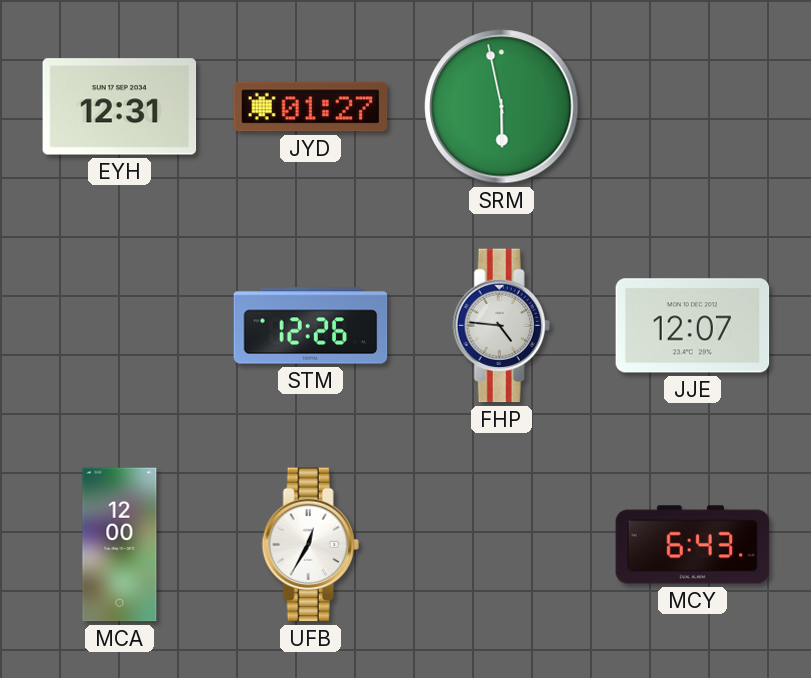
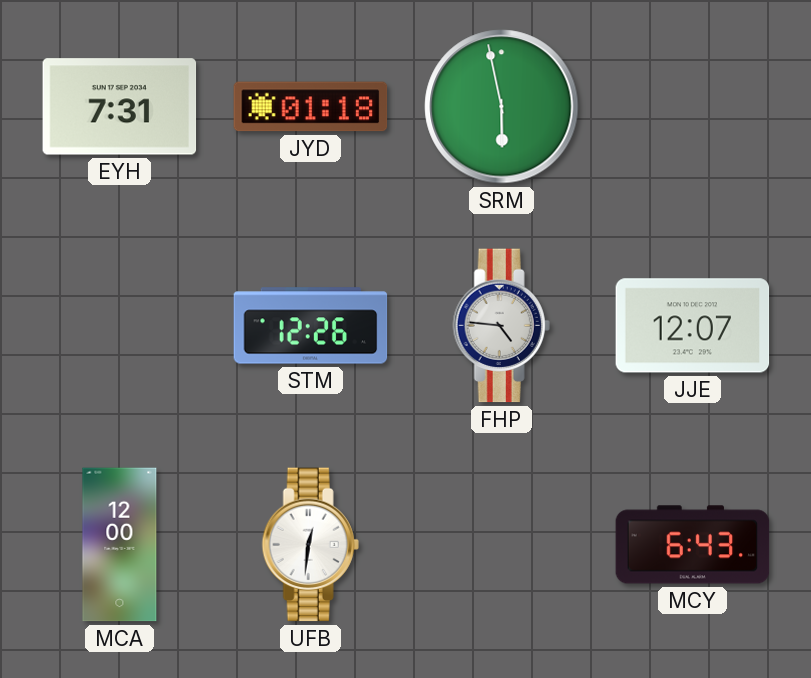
EYH: 12:31 -> 7:31
JYD: 01:27 -> 01:18
UFB: 12:35 -> 12:31
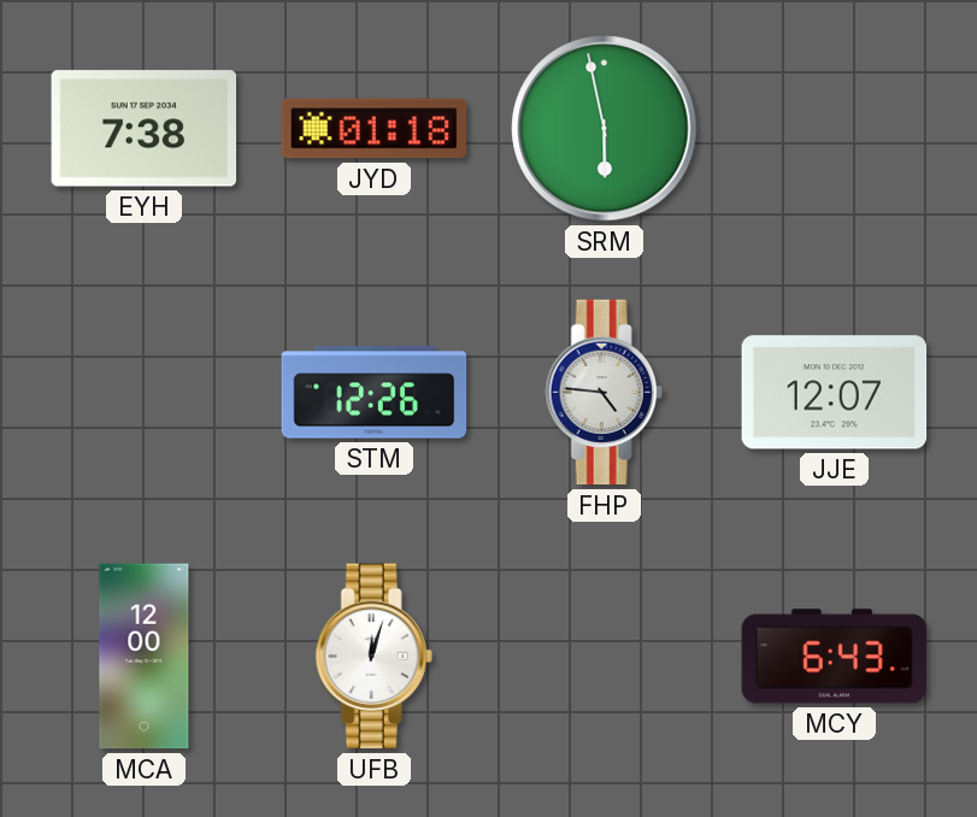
EYH: 7:31 -> 7:38
UFB: 12:31 -> 12:03
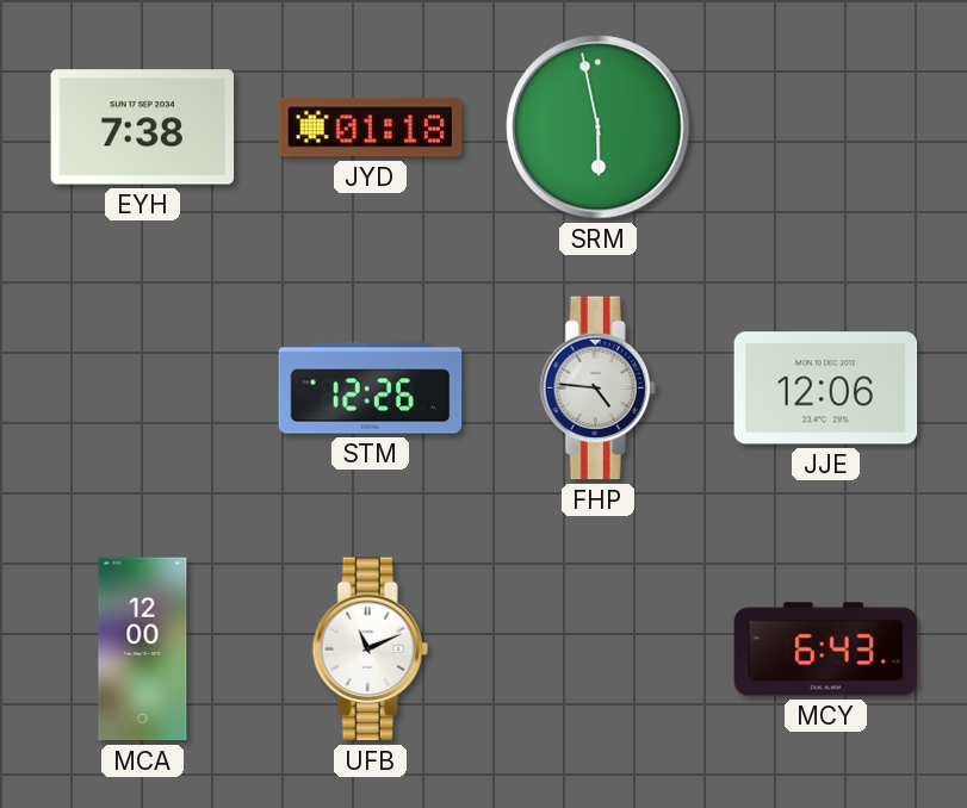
JJE: 12:07 -> 12:06
UFB: 12:03 -> 11:11
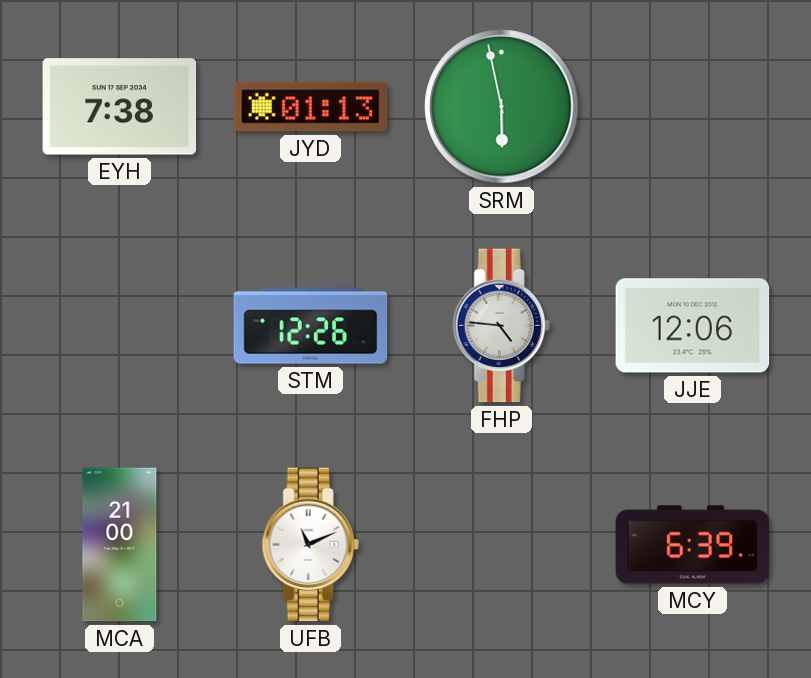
JYD: 01:18 -> 01:13
MCA: 12:00 -> 21:00
MCY: 6:43 -> 6:39
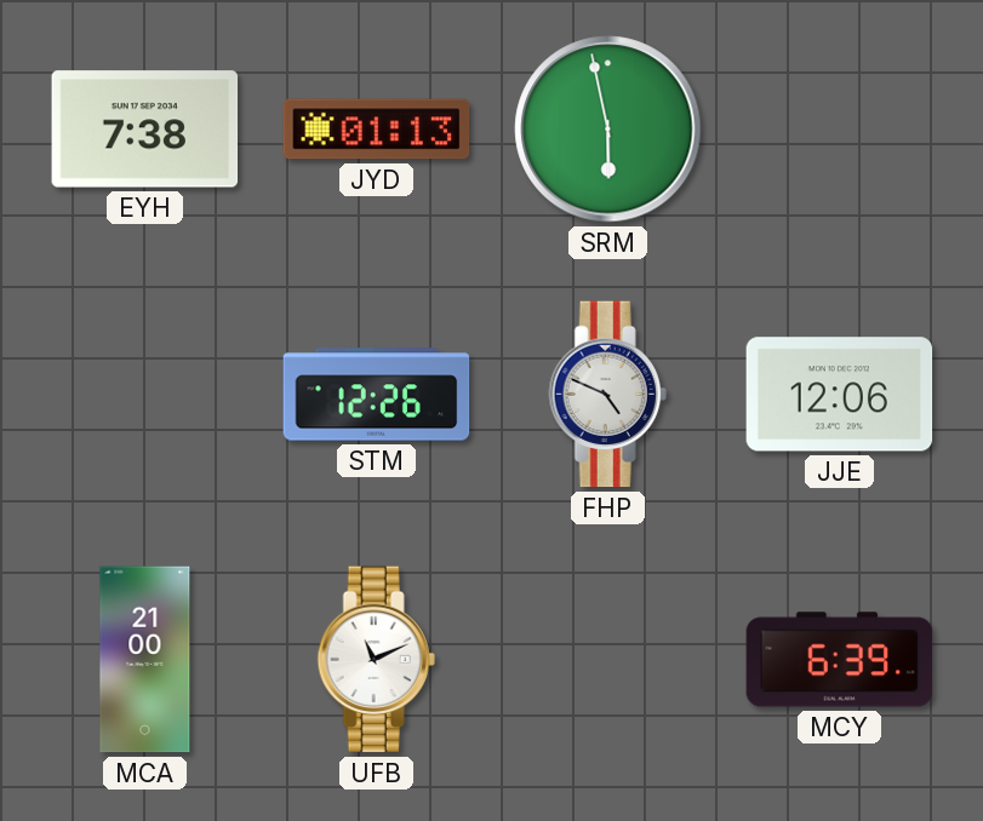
FHP: 4:46 -> 4:49
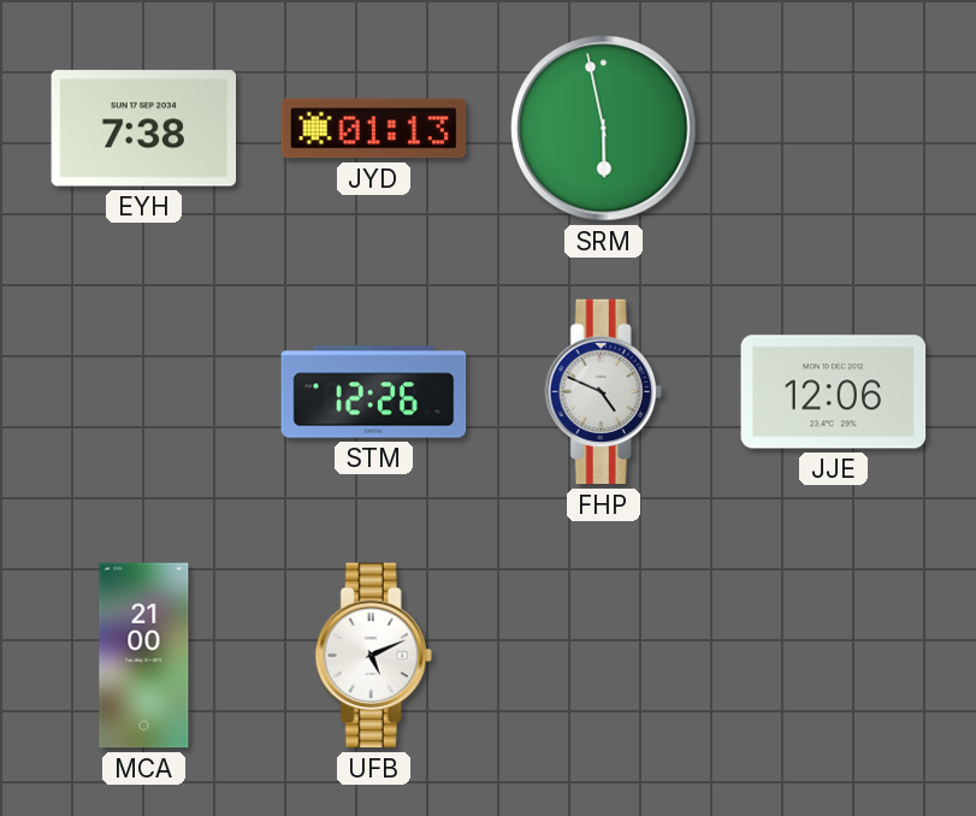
UFB: 11:11 -> 5:11
MCY: 6:39 -> none
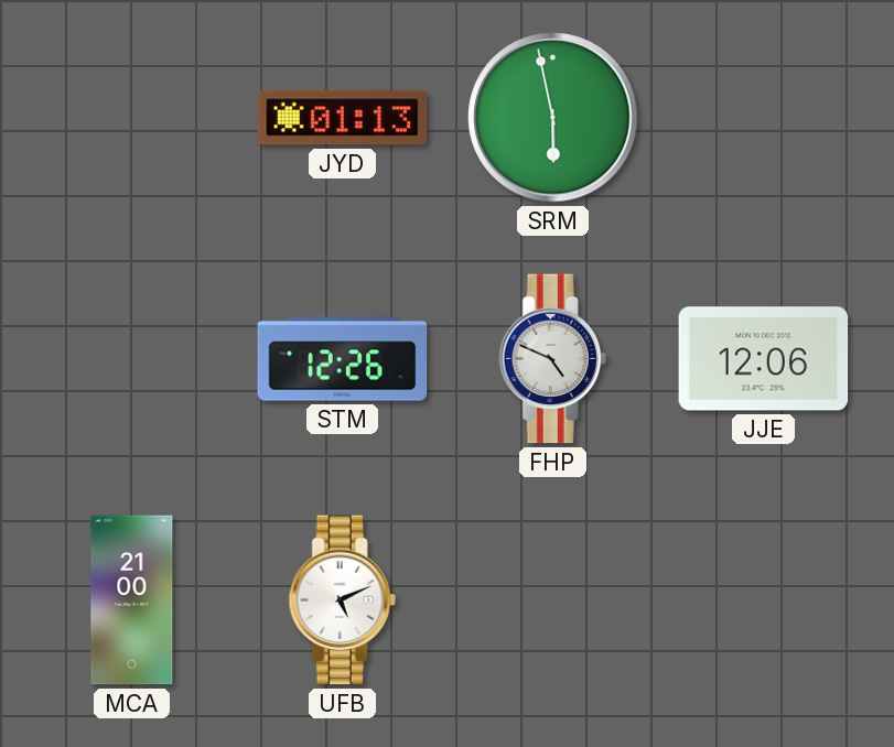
EYH: 7:38 -> none
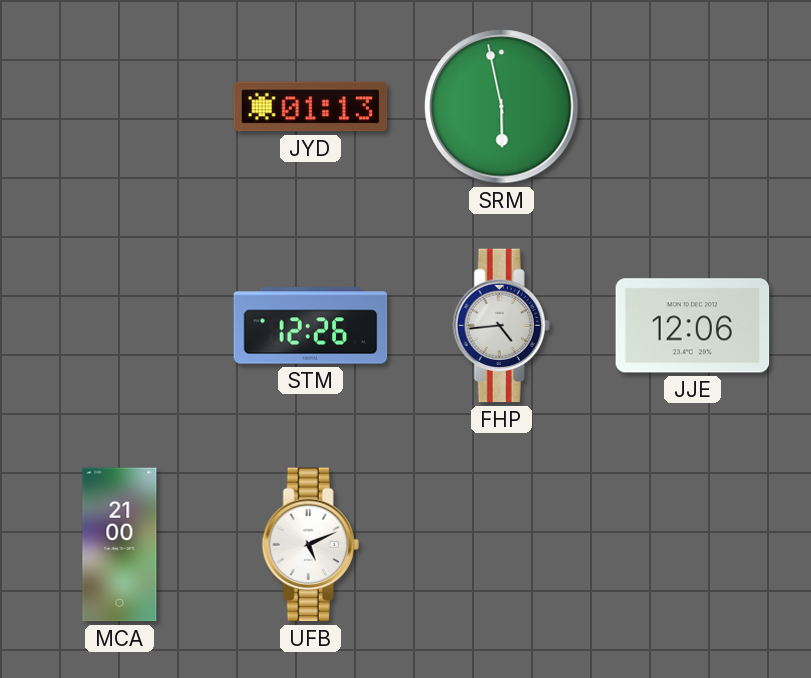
FHP: 4:49 -> 4:44
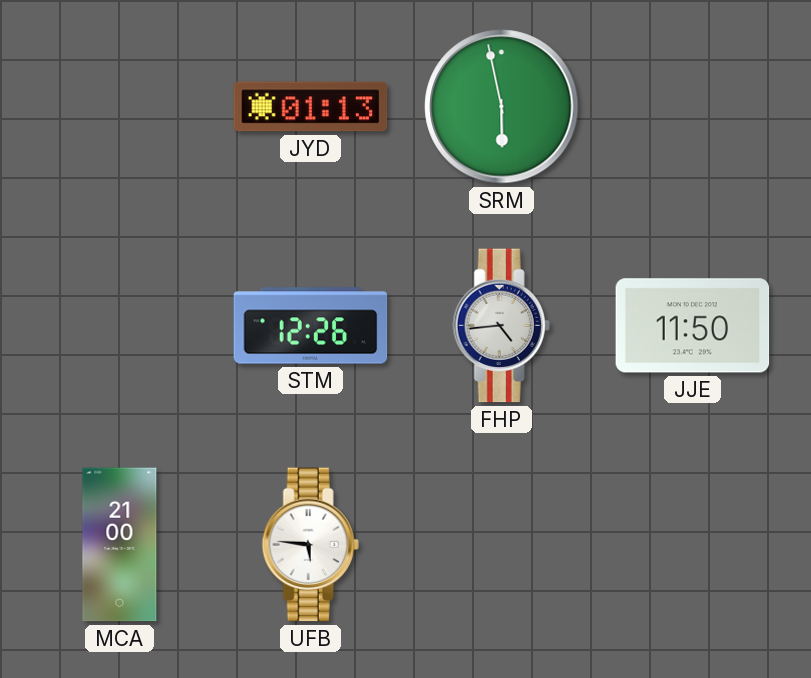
JJE: 12:06 -> 11:50
UFB: 5:11 -> 5:46
